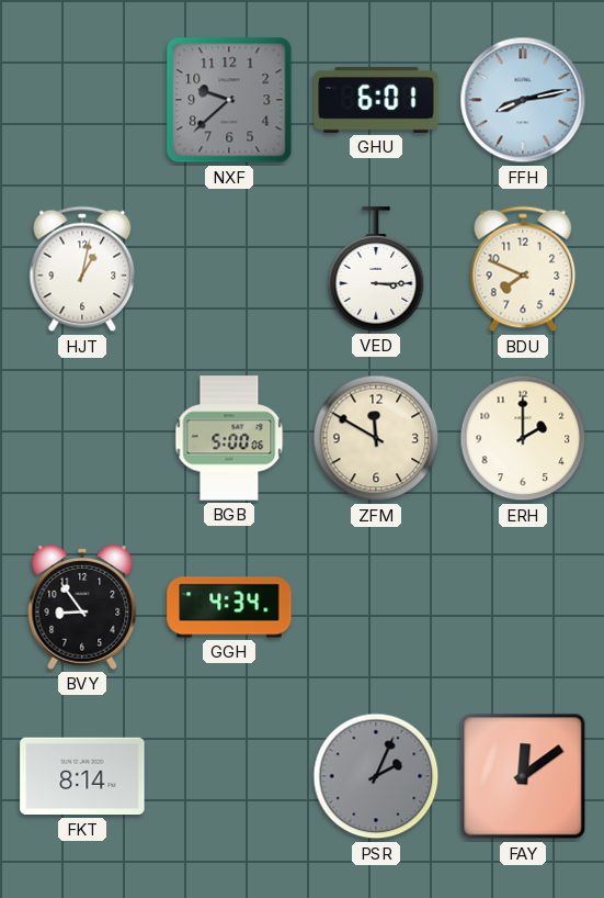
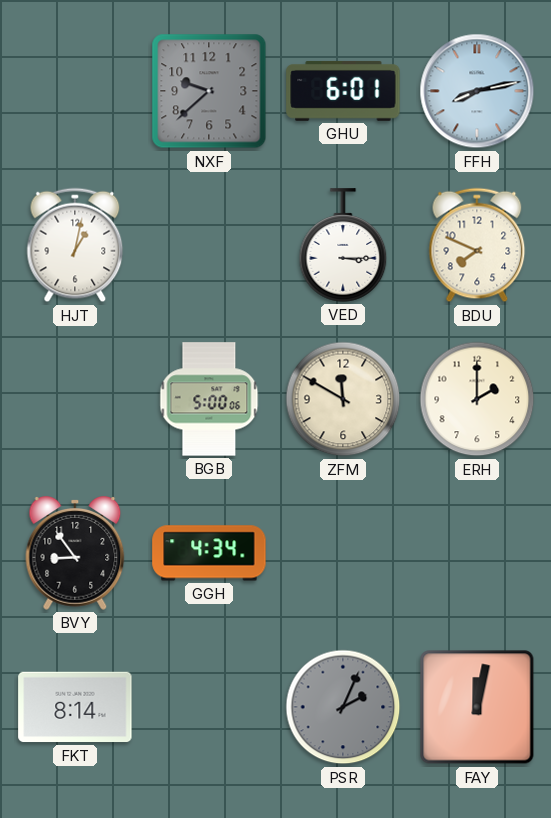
FAY: 12:09 -> 12:02
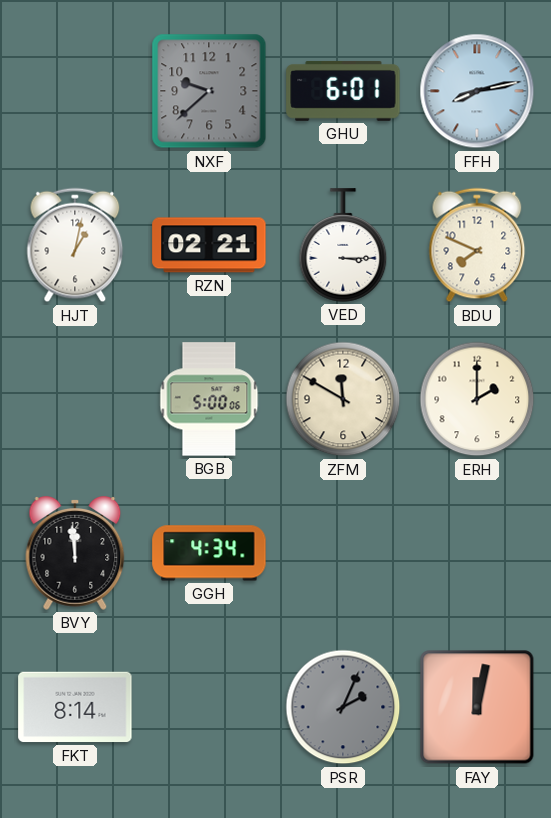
RZN: none -> 02:21
BVY: 8:54 -> 11:59
